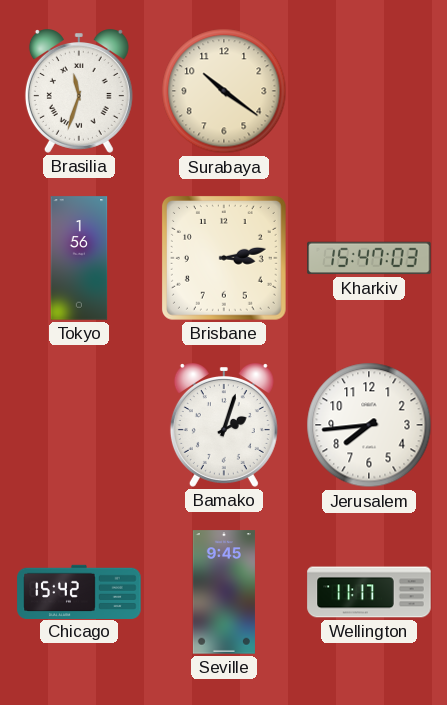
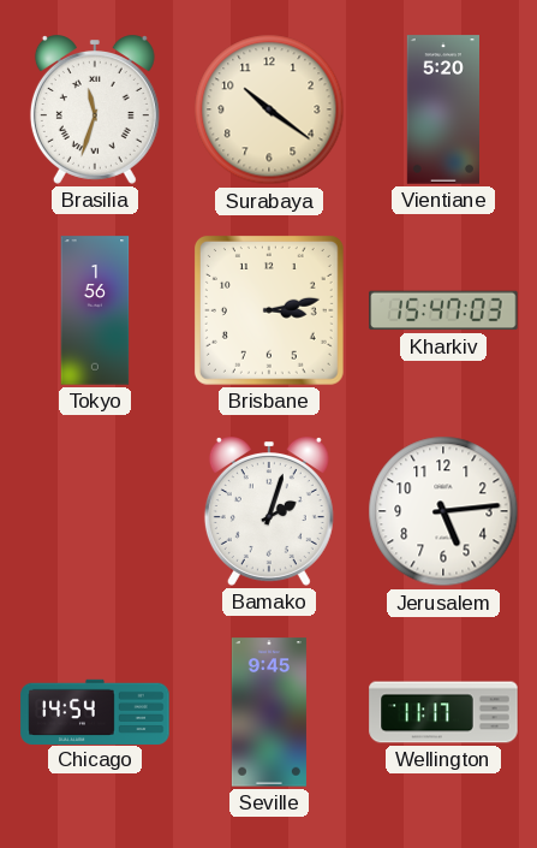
Vientiane: none -> 5:20
Jerusalem: 7:44 -> 5:14
Chicago: 15:42 -> 14:54
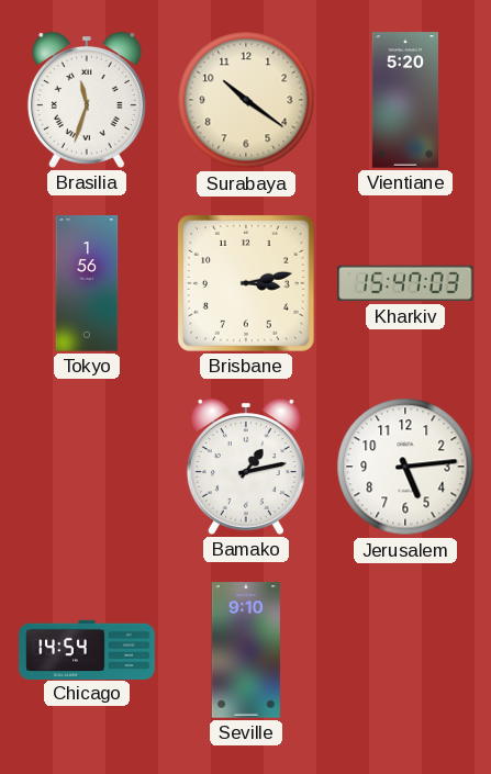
Bamako: 2:03 -> 1:13
Seville: 9:45 -> 9:10
Wellington: 11:17 -> none
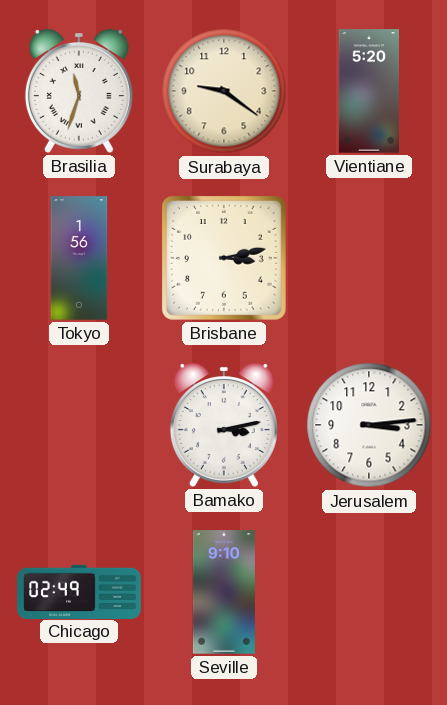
Surabaya: 10:21 -> 9:21
Kharkiv: 15:47 -> none
Bamako: 1:13 -> 3:13
Jerusalem: 5:14 -> 3:14
Chicago: 14:54 -> 02:49
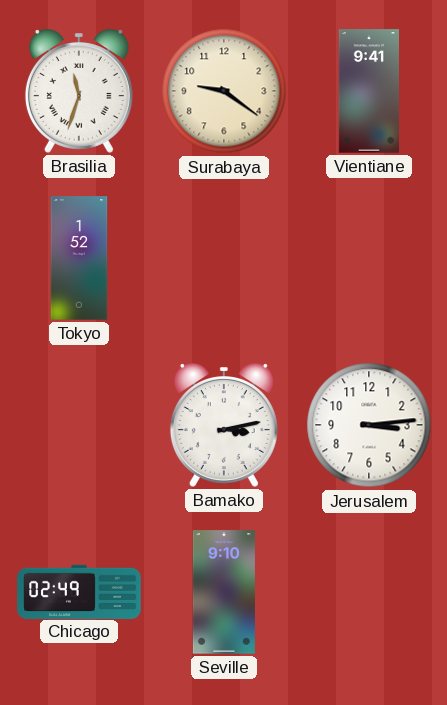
Vientiane: 5:20 -> 9:41
Tokyo: 1:56 -> 1:52
Brisbane: 3:13 -> none
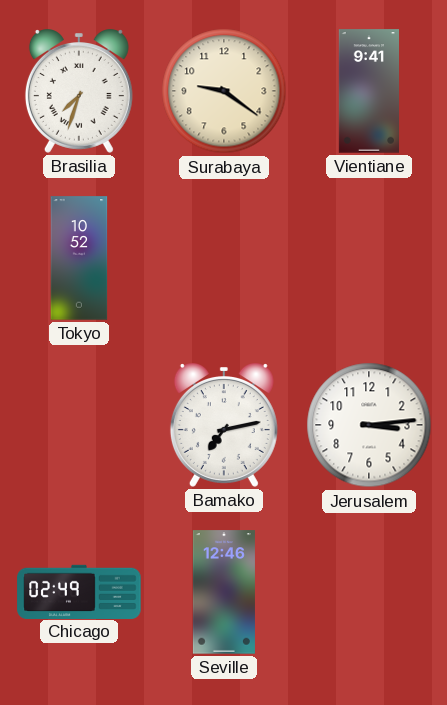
Brasilia: 11:33 -> 7:33
Tokyo: 1:52 -> 10:52
Bamako: 3:13 -> 7:13
Seville: 9:10 -> 12:46
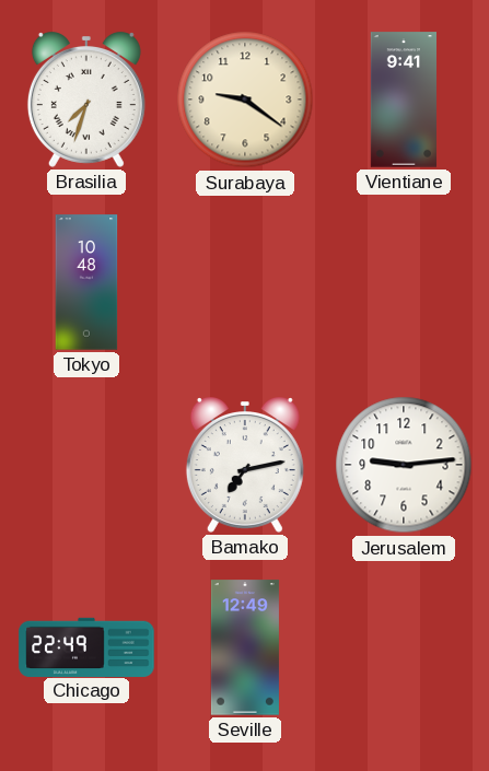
Tokyo: 10:52 -> 10:48
Jerusalem: 3:14 -> 9:14
Chicago: 02:49 -> 22:49
Seville: 12:46 -> 12:49
